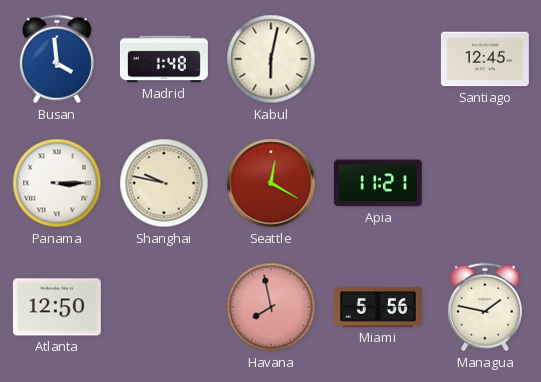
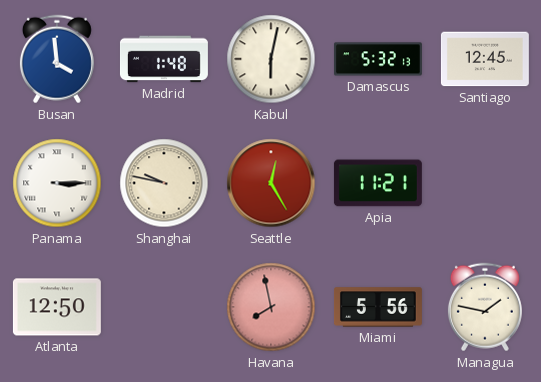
Damascus: none -> 5:32
Seattle: 12:20 -> 12:25
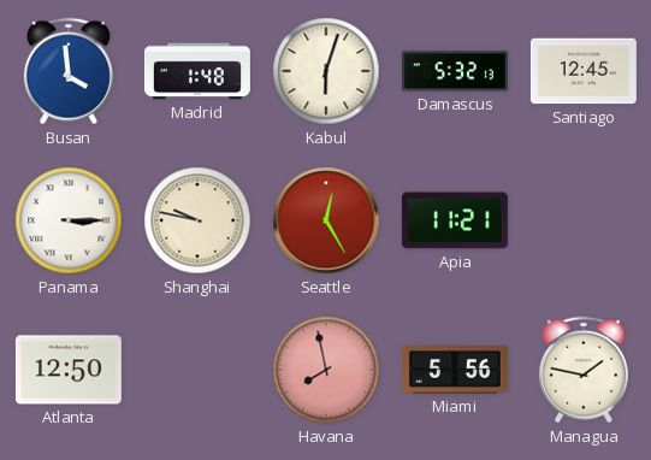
Kabul: 6:02 -> 6:03
